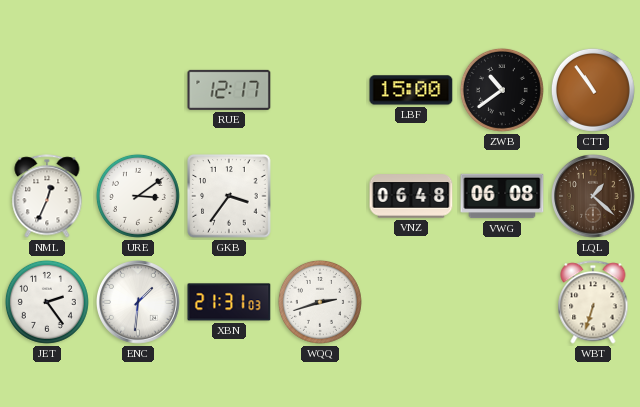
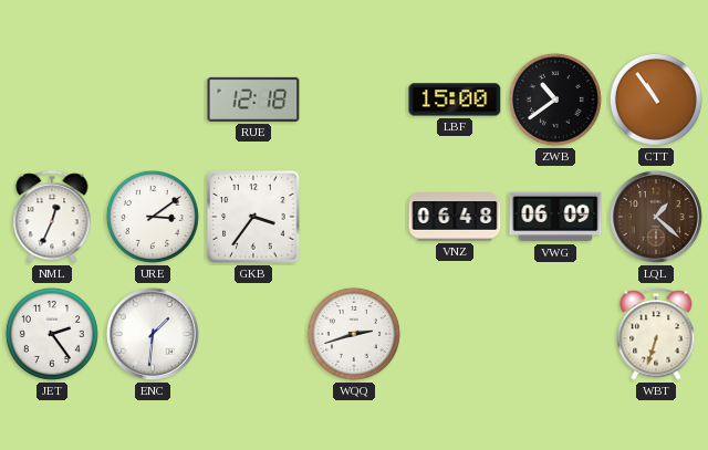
RUE: 12:17 -> 12:18
VWG: 06:08 -> 06:09
XBN: 21:31 -> none
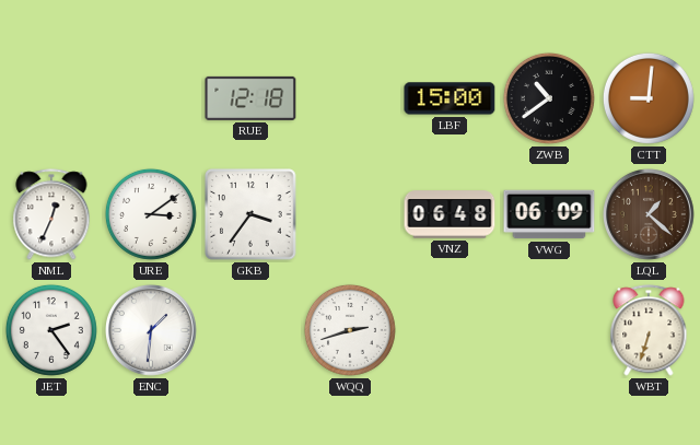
CTT: 10:54 -> 9:01
